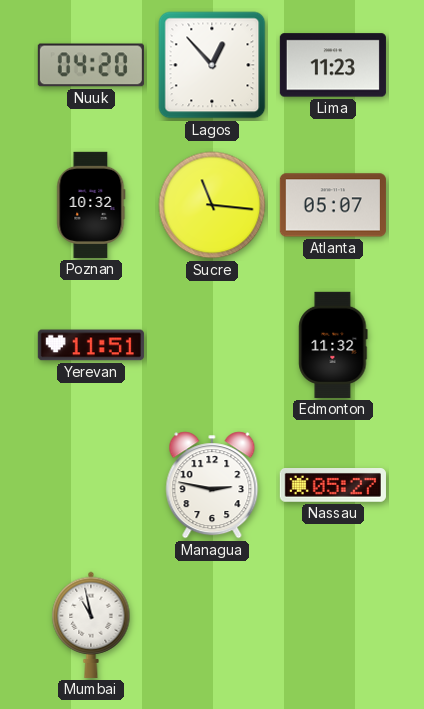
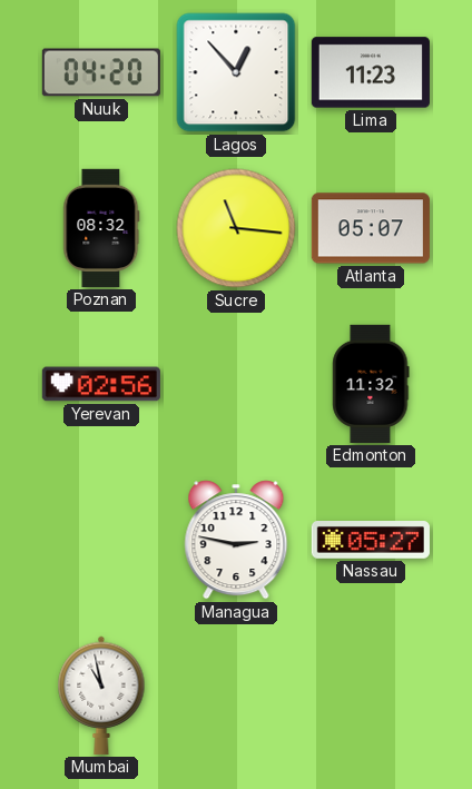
Poznan: 10:32 -> 08:32
Yerevan: 11:51 -> 02:56
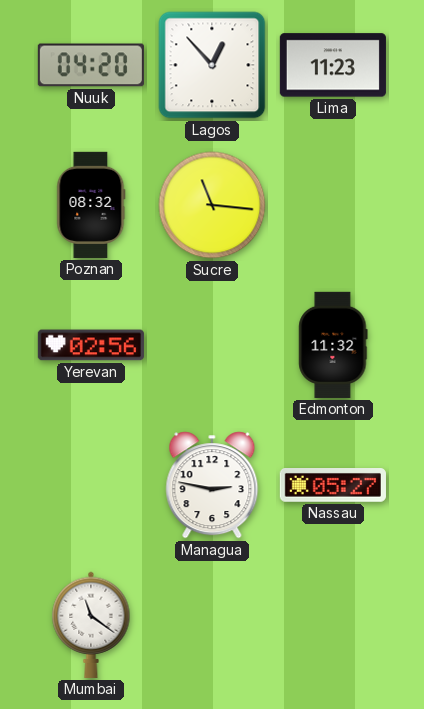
Atlanta: 05:07 -> none
Mumbai: 10:58 -> 11:21
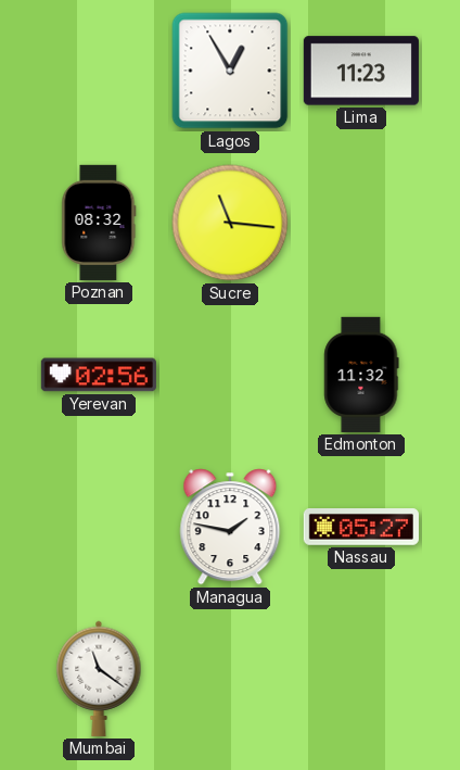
Nuuk: 04:20 -> none
Lagos: 12:53 -> 12:55
Managua: 2:47 -> 1:47
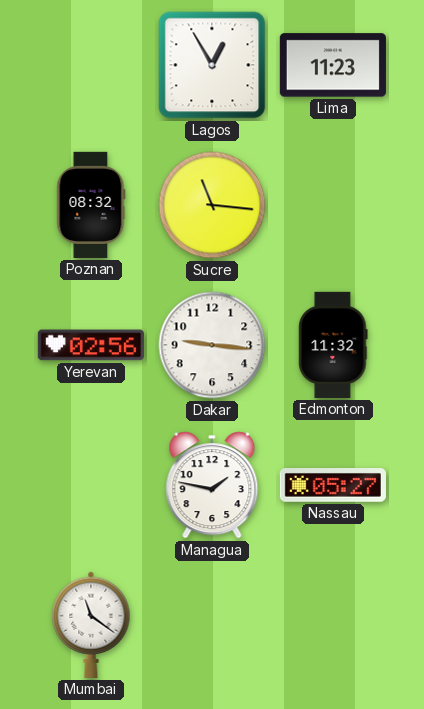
Dakar: none -> 9:16
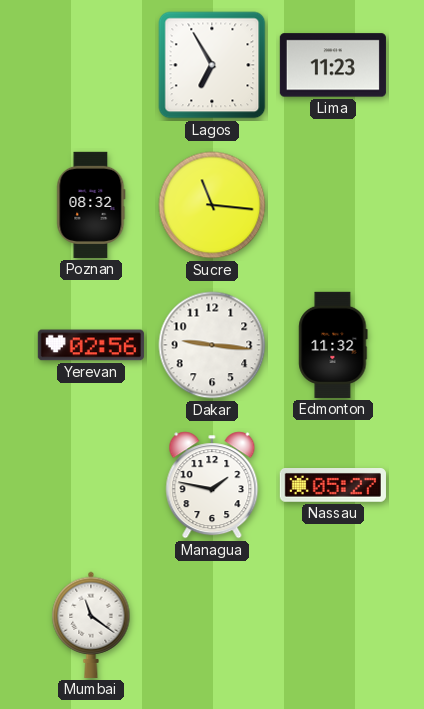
Lagos: 12:55 -> 6:55
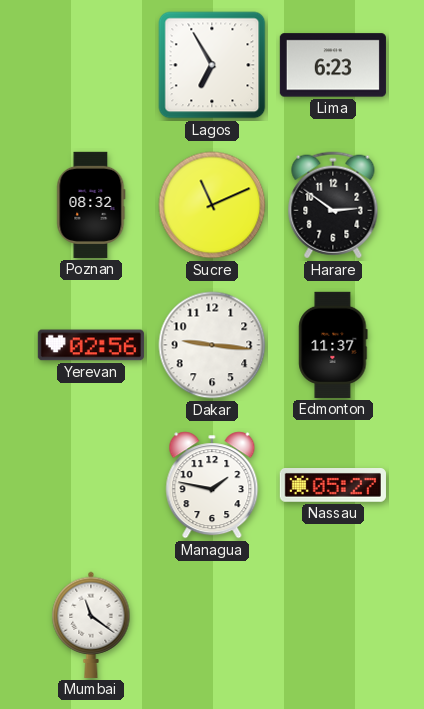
Lima: 11:23 -> 6:23
Sucre: 11:16 -> 11:11
Harare: none -> 2:51
Edmonton: 11:32 -> 11:37
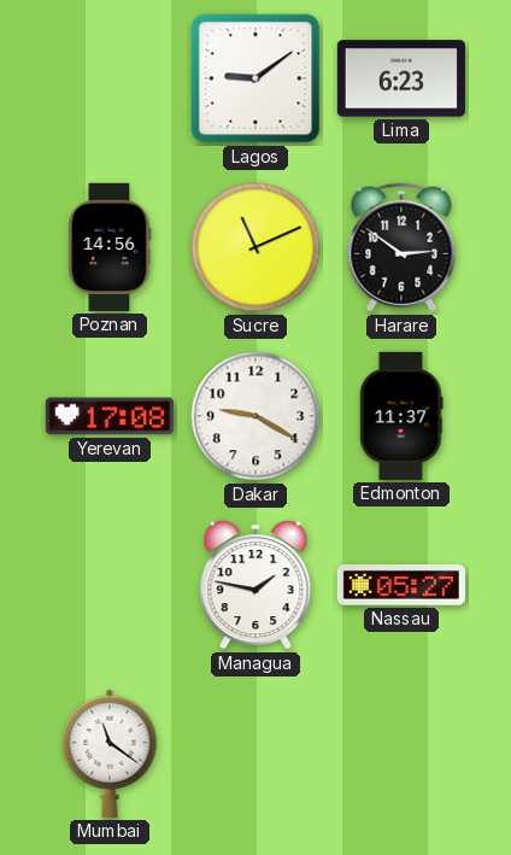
Lagos: 6:55 -> 9:09
Poznan: 08:32 -> 14:56
Yerevan: 02:56 -> 17:08
Dakar: 9:16 -> 9:20
